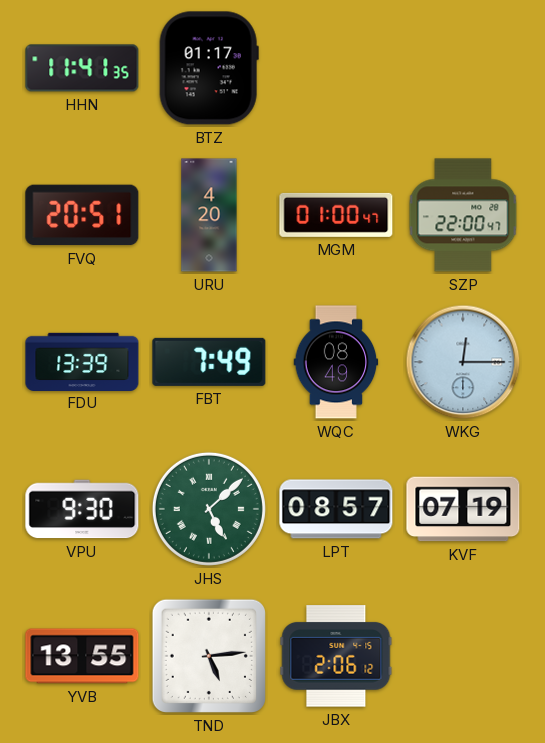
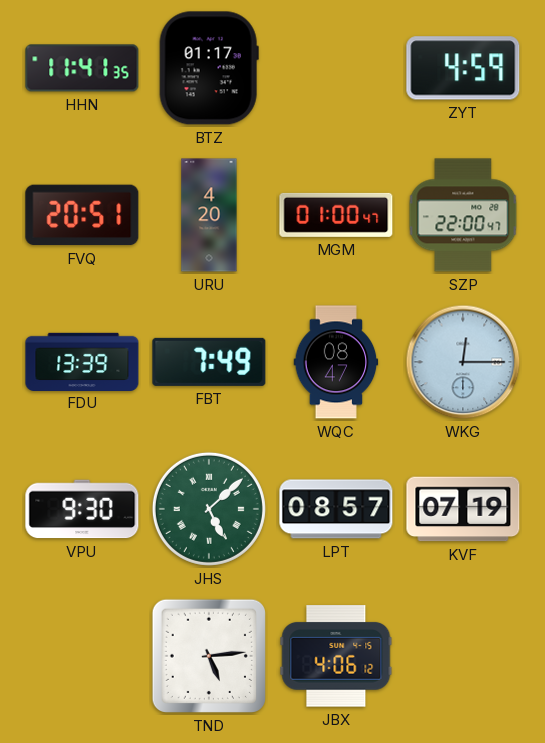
ZYT: none -> 4:59
WQC: 08:49 -> 08:47
YVB: 13:55 -> none
JBX: 2:06 -> 4:06
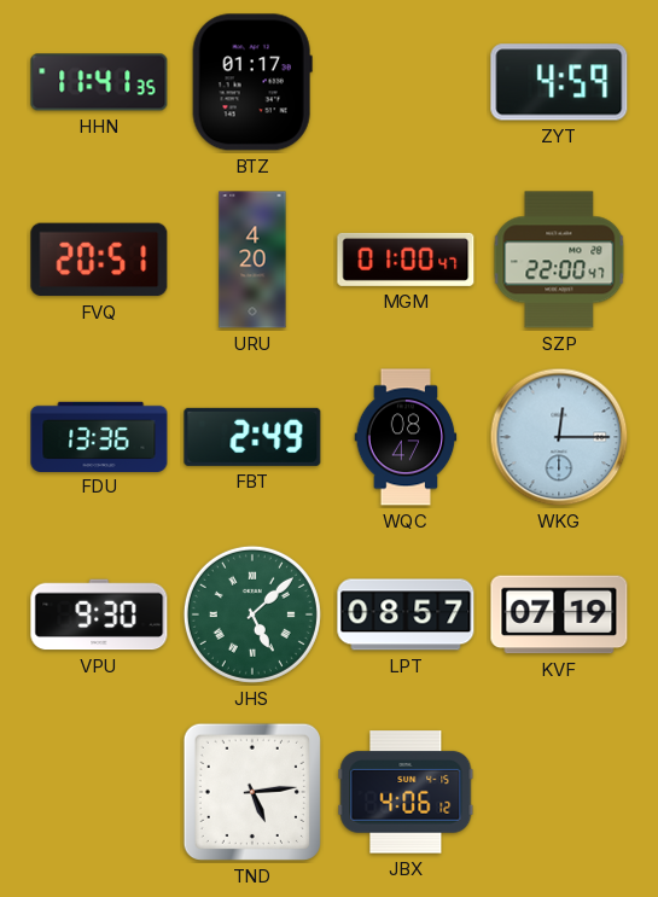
FDU: 13:39 -> 13:36
FBT: 7:49 -> 2:49
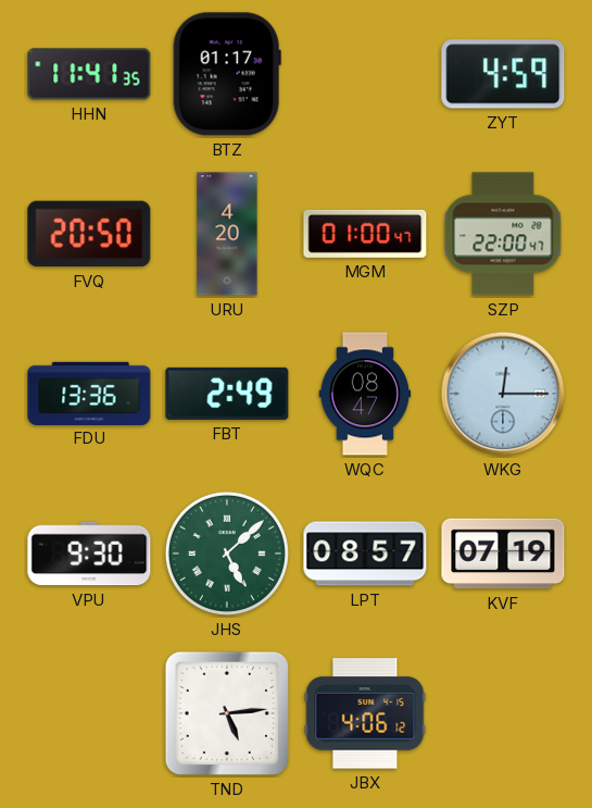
FVQ: 20:51 -> 20:50
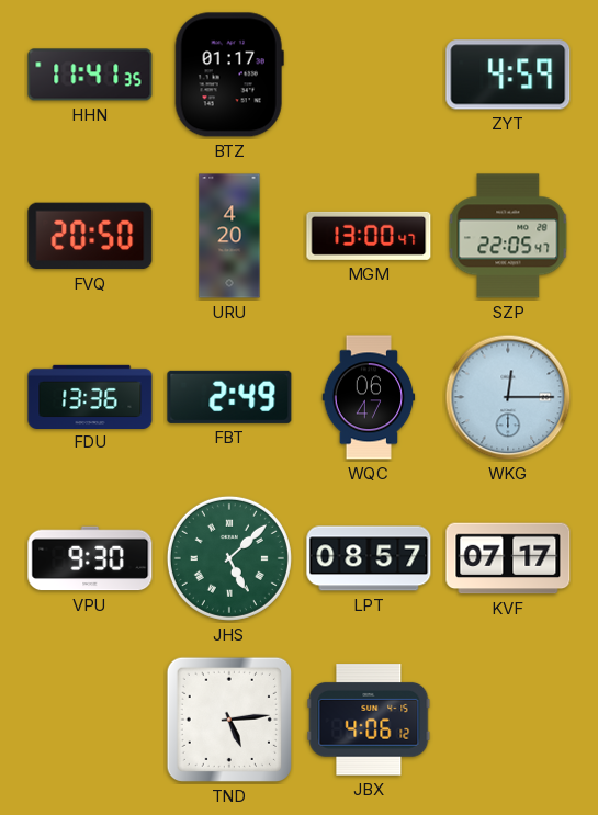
MGM: 01:00 -> 13:00
SZP: 22:00 -> 22:05
WQC: 08:47 -> 06:47
KVF: 07:19 -> 07:17
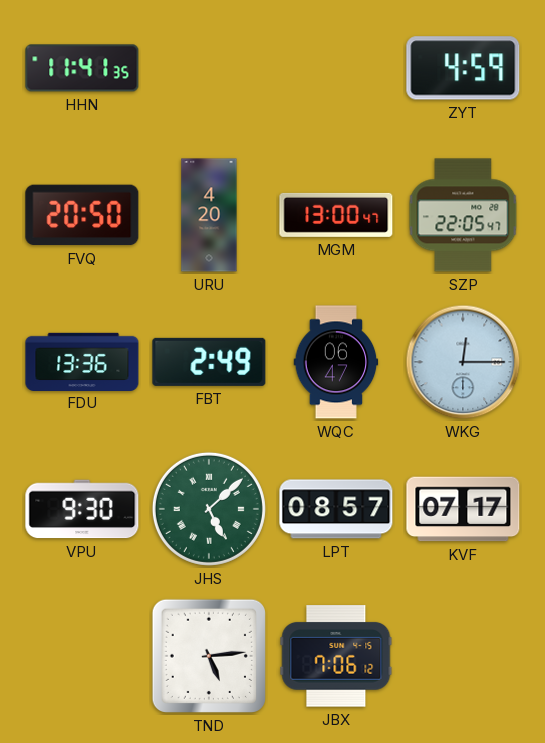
BTZ: 01:17 -> none
JBX: 4:06 -> 7:06
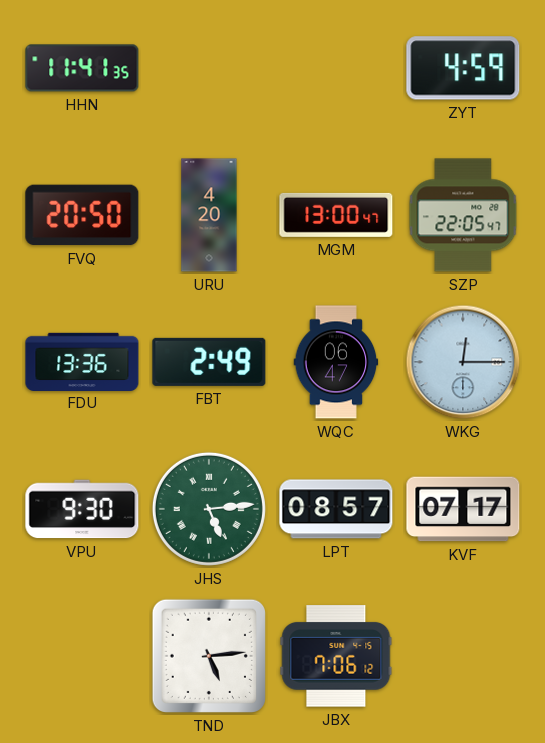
JHS: 5:08 -> 5:14
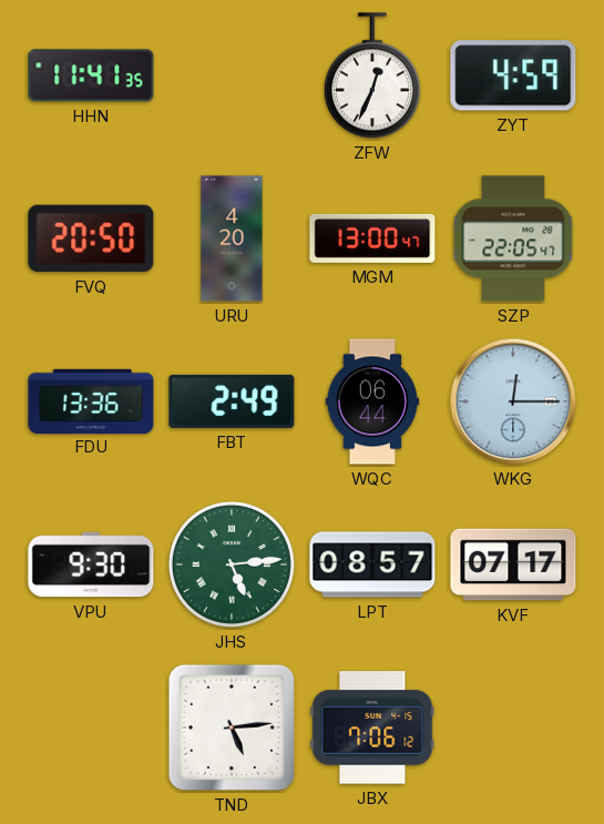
ZFW: none -> 12:34
WQC: 06:47 -> 06:44
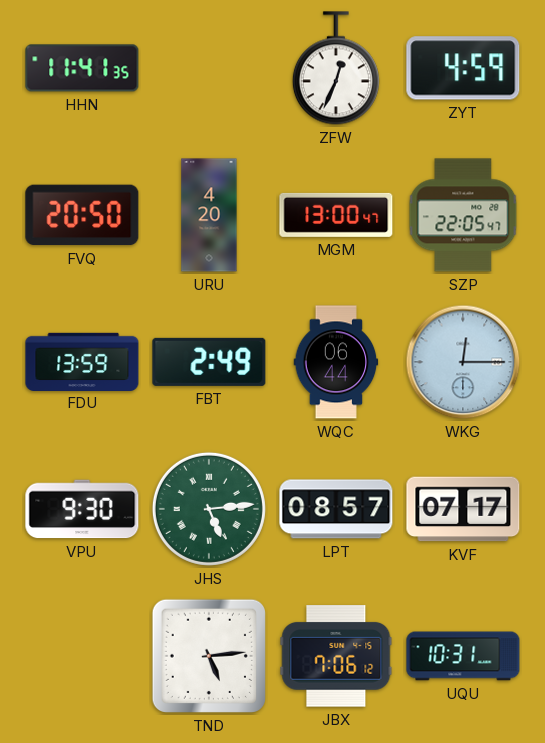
FDU: 13:36 -> 13:59
UQU: none -> 10:31
